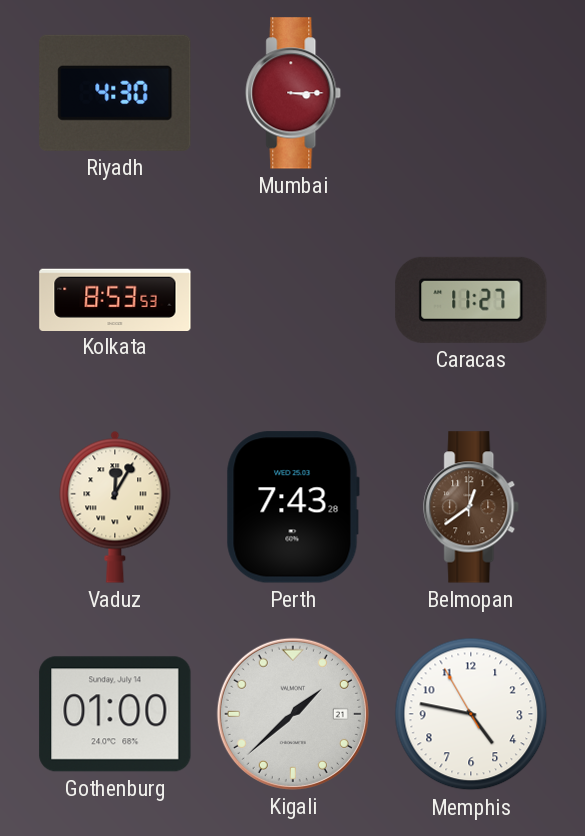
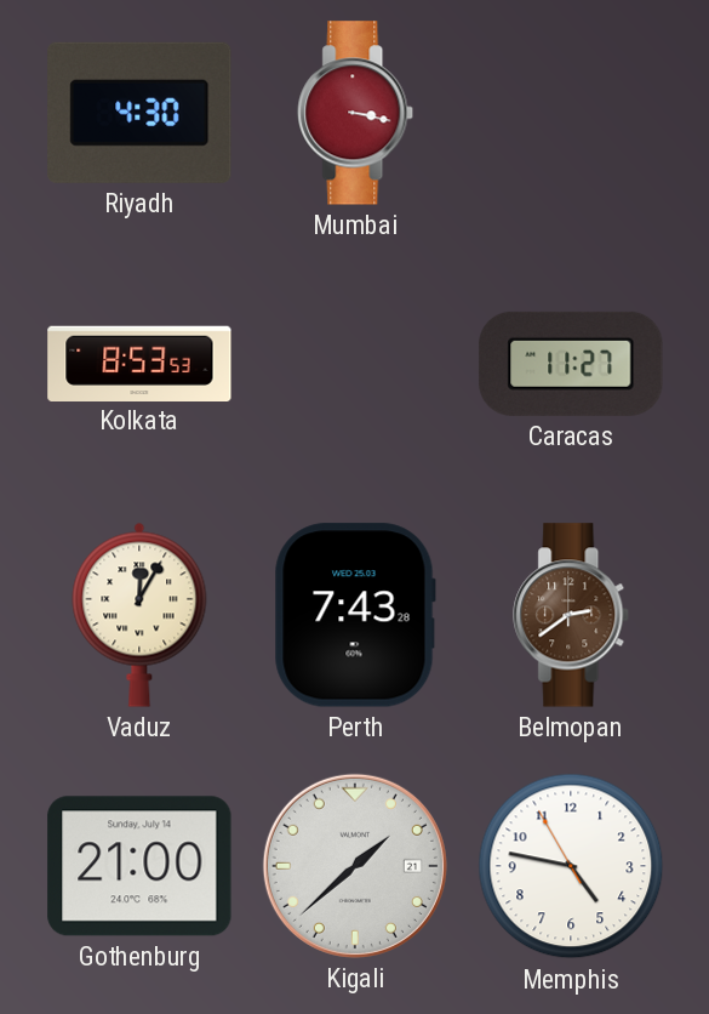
Mumbai: 3:15 -> 3:17
Belmopan: 12:39 -> 2:39
Gothenburg: 01:00 -> 21:00
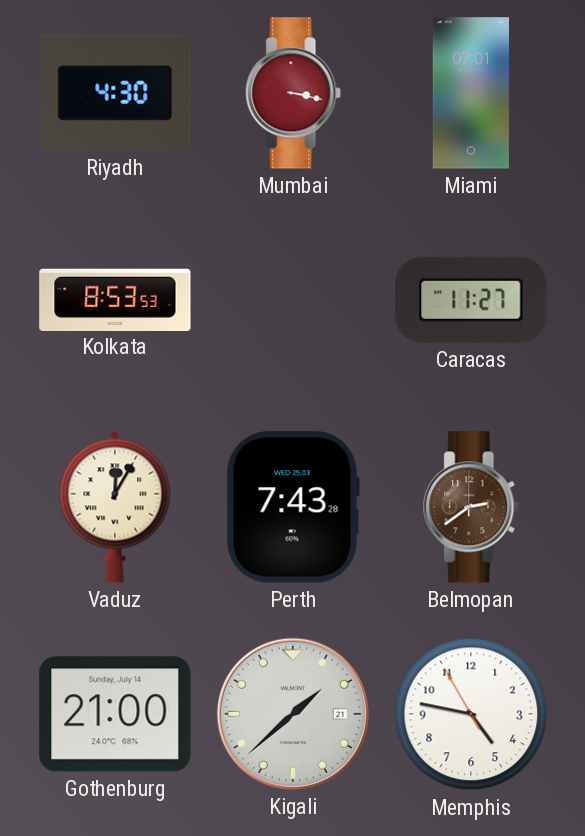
Miami: none -> 07:01
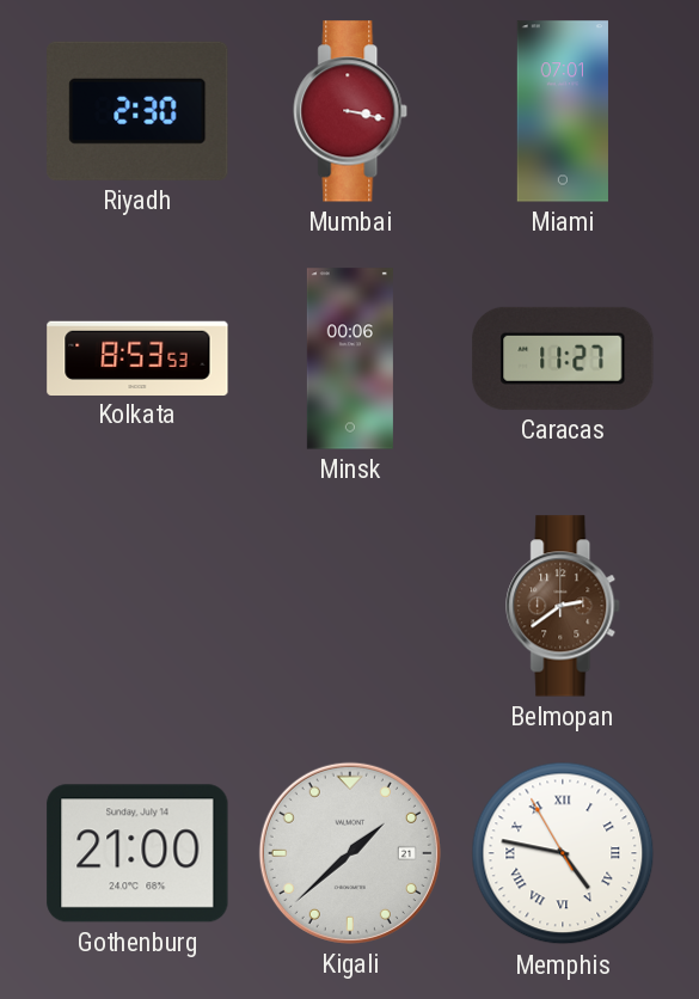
Riyadh: 4:30 -> 2:30
Minsk: none -> 00:06
Vaduz: 12:05 -> none
Perth: 7:43 -> none
Memphis numerals: Arabic -> Roman
